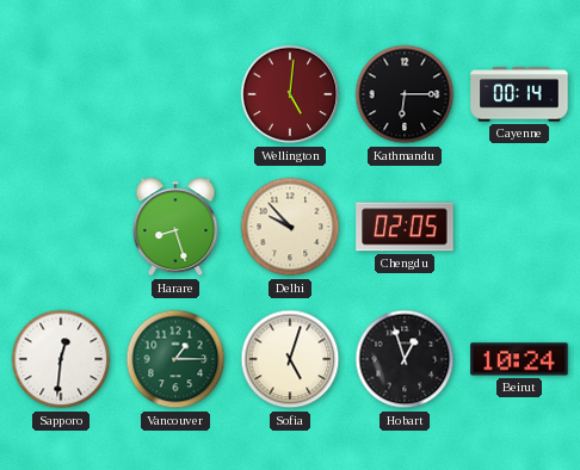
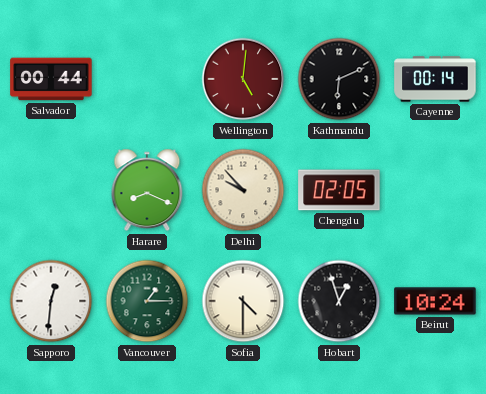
Salvador: none -> 00:44
Kathmandu: 6:15 -> 6:11
Harare: 8:27 -> 8:19
Sofia: 5:03 -> 4:30
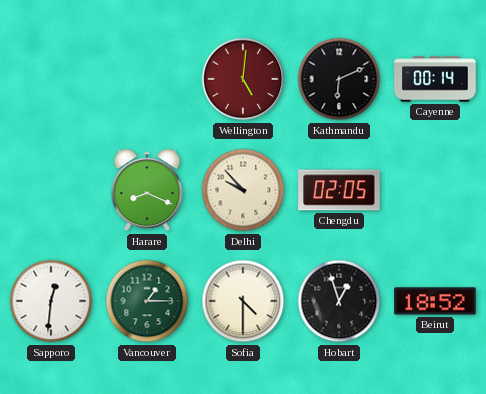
Salvador: 00:44 -> none
Beirut: 10:24 -> 18:52
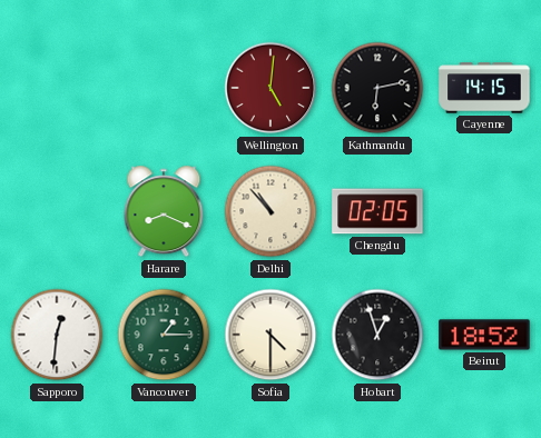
Kathmandu: 6:11 -> 6:13
Cayenne: 00:14 -> 14:15
Delhi: 9:53 -> 10:53
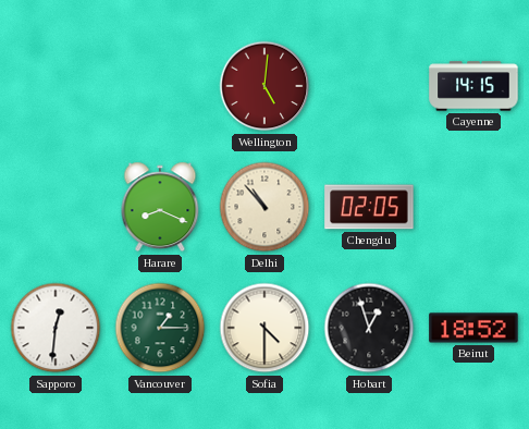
Kathmandu: 6:13 -> none
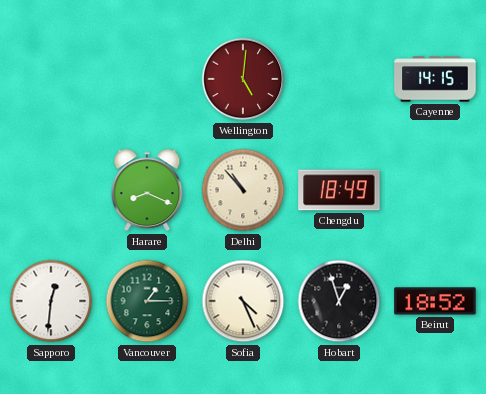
Chengdu: 02:05 -> 18:49
Sofia: 4:30 -> 4:26
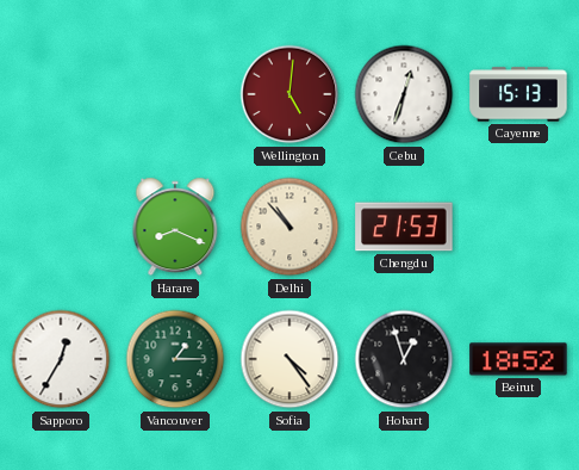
Cebu: none -> 12:33
Cayenne: 14:15 -> 15:13
Chengdu: 18:49 -> 21:53
Sapporo: 12:31 -> 12:35
Sofia: 4:26 -> 4:24
